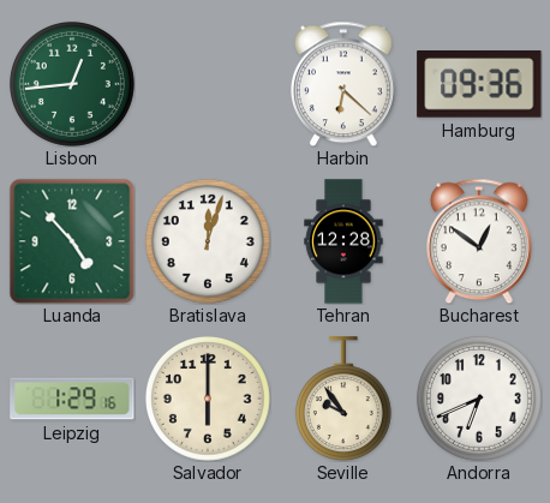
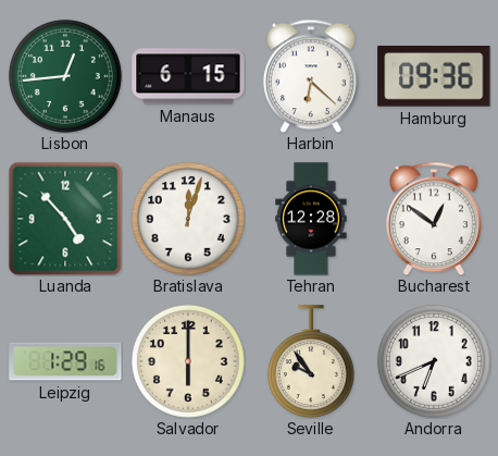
Manaus: none -> 6:15
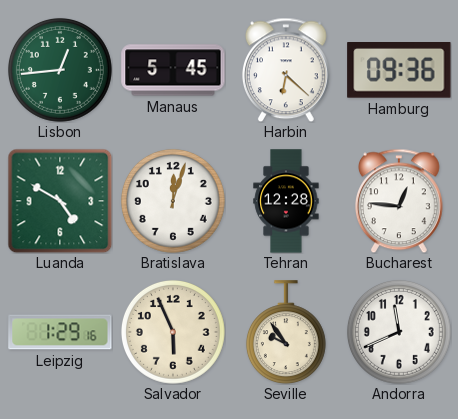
Manaus: 6:15 -> 5:45
Luanda: 4:53 -> 4:50
Bucharest: 12:51 -> 12:46
Salvador: 6:00 -> 5:56
Andorra: 6:41 -> 11:41
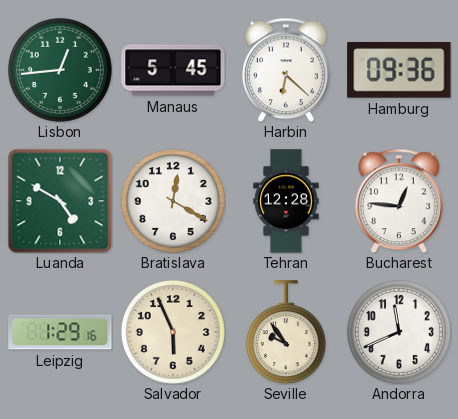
Bratislava: 12:03 -> 12:20
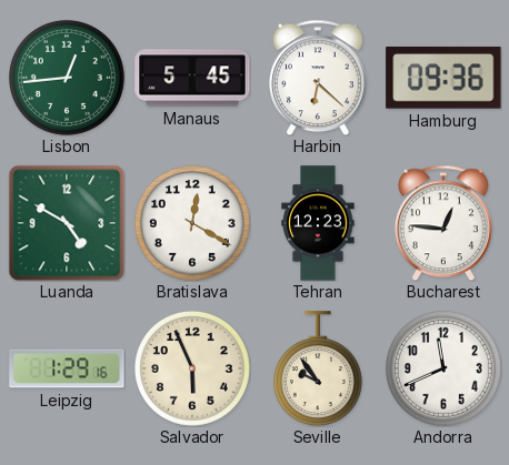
Tehran: 12:28 -> 12:23
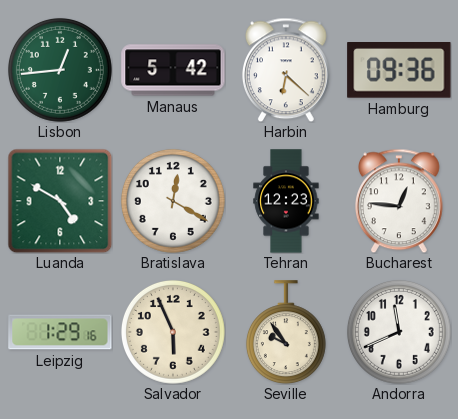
Manaus: 5:45 -> 5:42
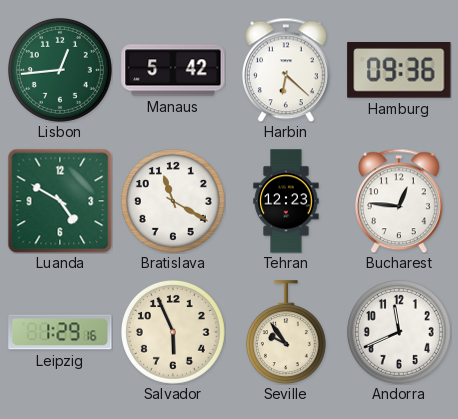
Bratislava: 12:20 -> 11:20
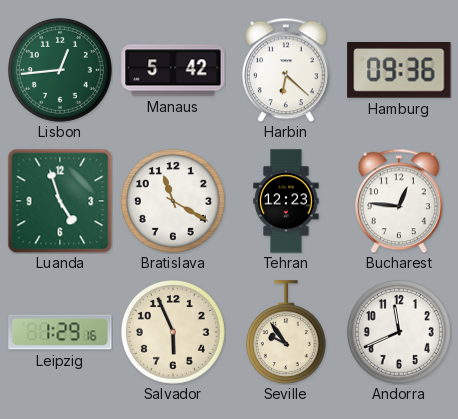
Luanda: 4:50 -> 4:57
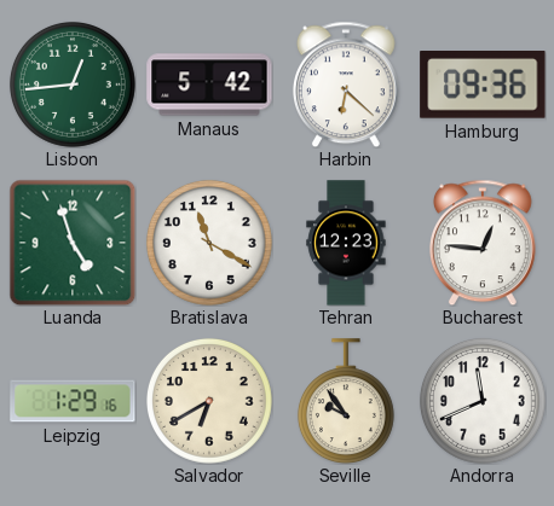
Salvador: 5:56 -> 6:40
